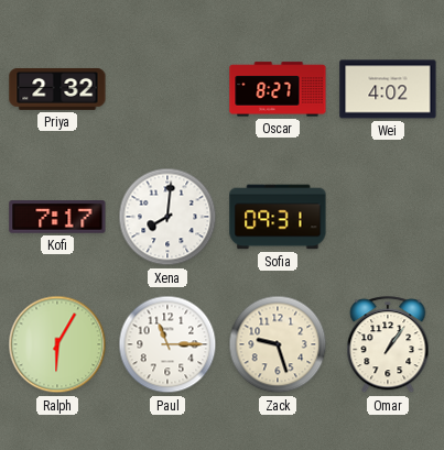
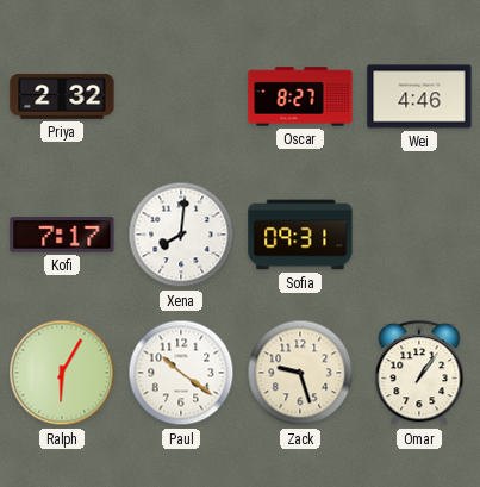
Wei: 4:02 -> 4:46
Paul: 11:15 -> 10:21
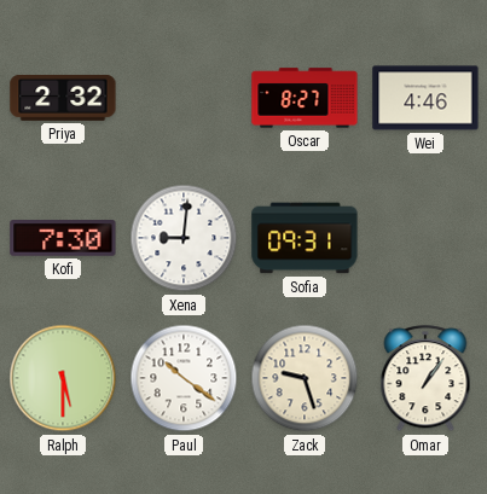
Kofi: 7:17 -> 7:30
Xena: 8:01 -> 9:01
Ralph: 6:05 -> 5:30
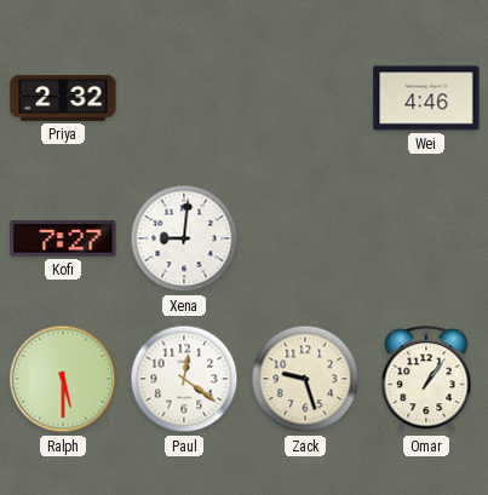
Oscar: 8:27 -> none
Kofi: 7:30 -> 7:27
Sofia: 09:31 -> none
Paul: 10:21 -> 12:21
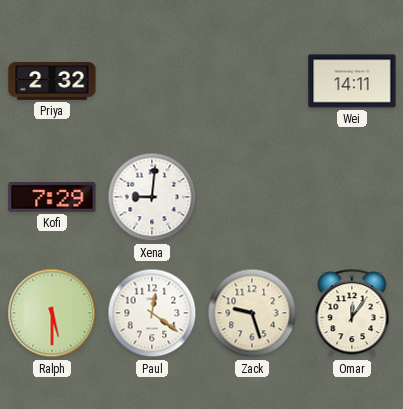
Wei: 4:46 -> 14:11
Kofi: 7:27 -> 7:29
Omar: 1:06 -> 12:06
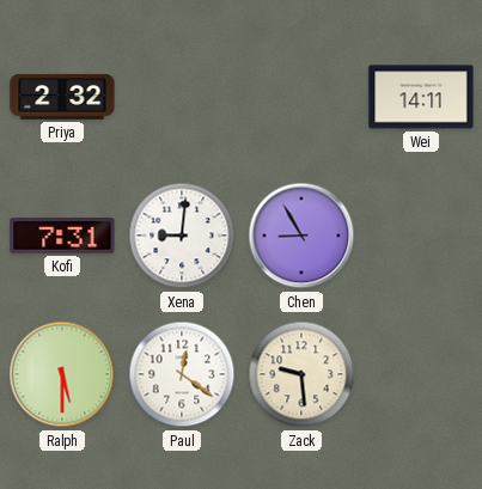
Kofi: 7:29 -> 7:31
Chen: none -> 8:55
Zack: 9:27 -> 9:29
Omar: 12:06 -> none
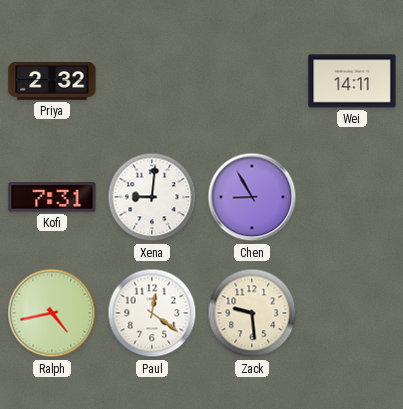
Ralph: 5:30 -> 4:43
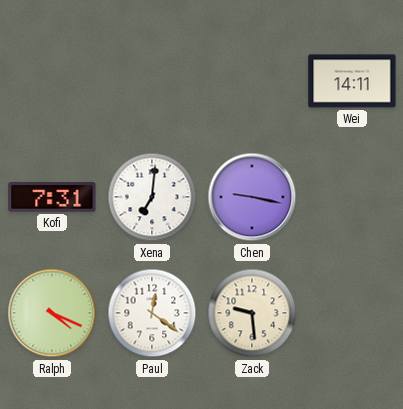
Priya: 2:32 -> none
Xena: 9:01 -> 7:01
Chen: 8:55 -> 9:17
Ralph: 4:43 -> 4:19
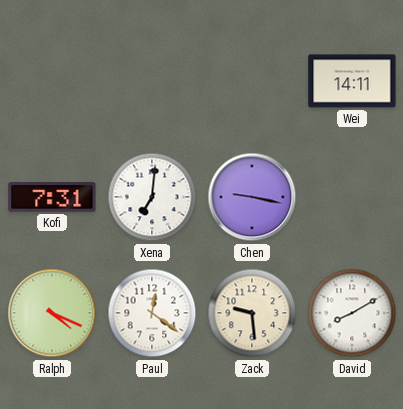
David: none -> 8:10
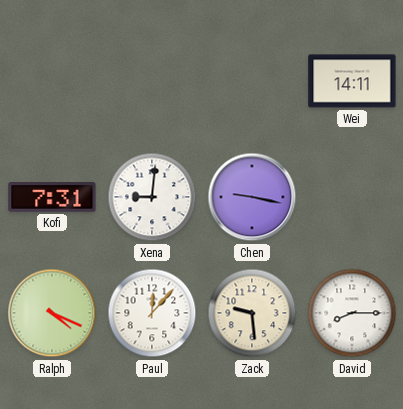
Xena: 7:01 -> 9:01
Paul: 12:21 -> 12:07
David: 8:10 -> 8:15
